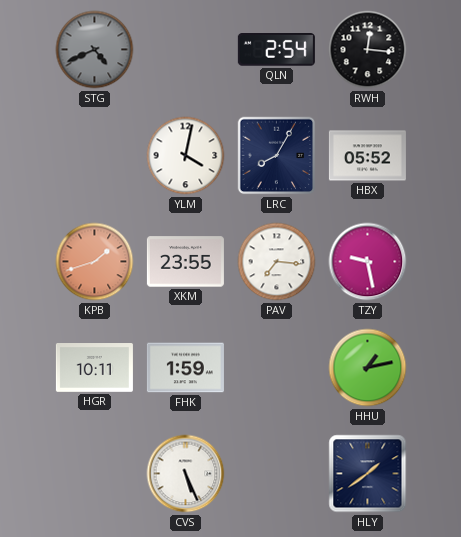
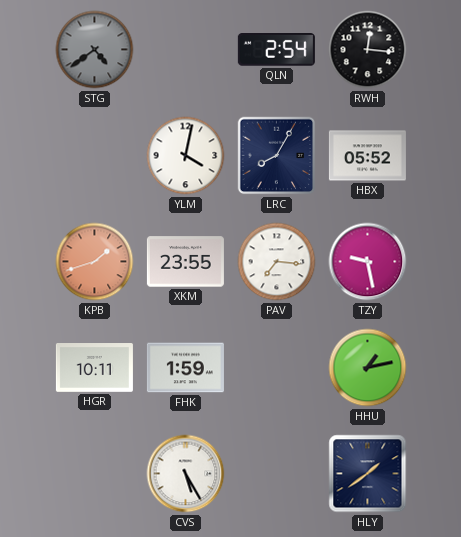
STG: 4:41 -> 4:39
CVS: 5:26 -> 5:25
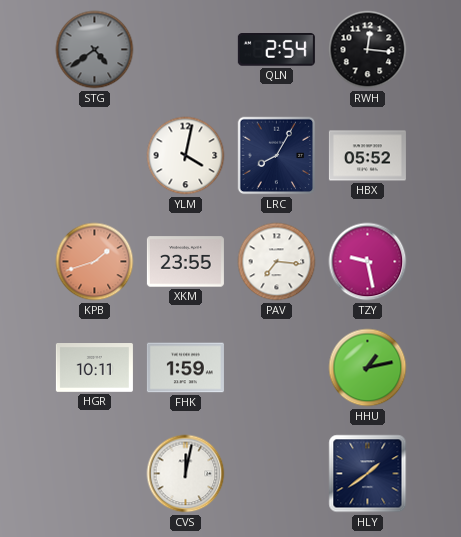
CVS: 5:25 -> 12:02
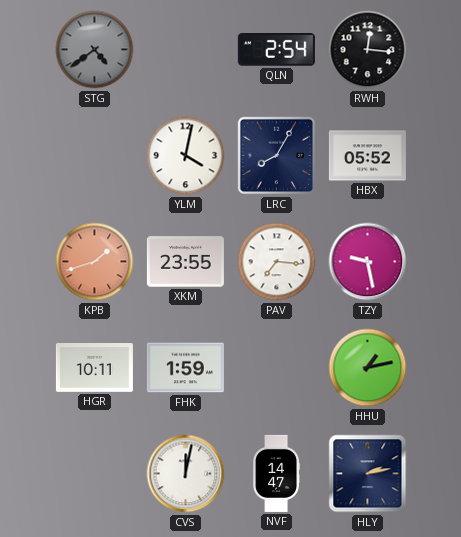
NVF: none -> 14:47
HLY: 1:39 -> 2:13
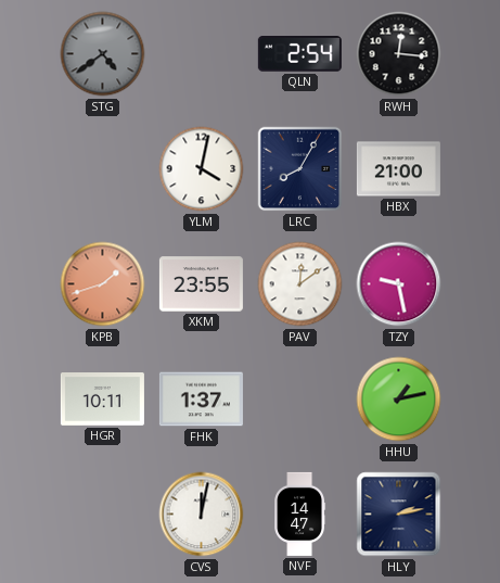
HBX: 05:52 -> 21:00
PAV: 7:16 -> 12:09
FHK: 1:59 -> 1:37
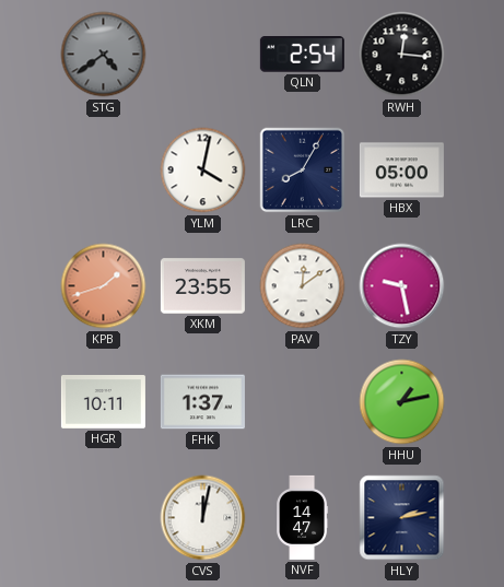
HBX: 21:00 -> 05:00
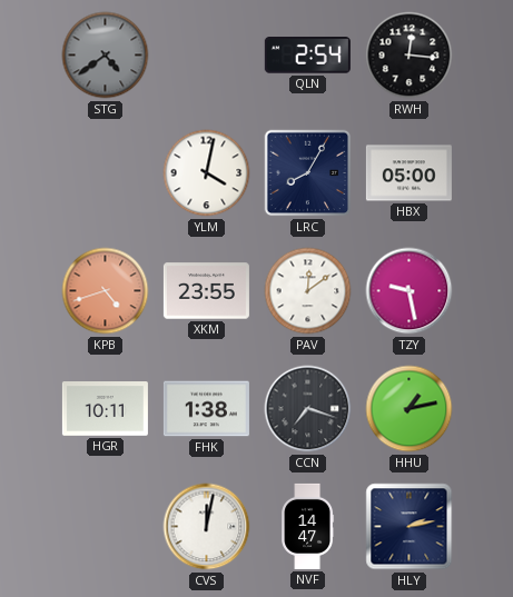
KPB: 1:42 -> 4:42
FHK: 1:37 -> 1:38
CCN: none -> 7:18
